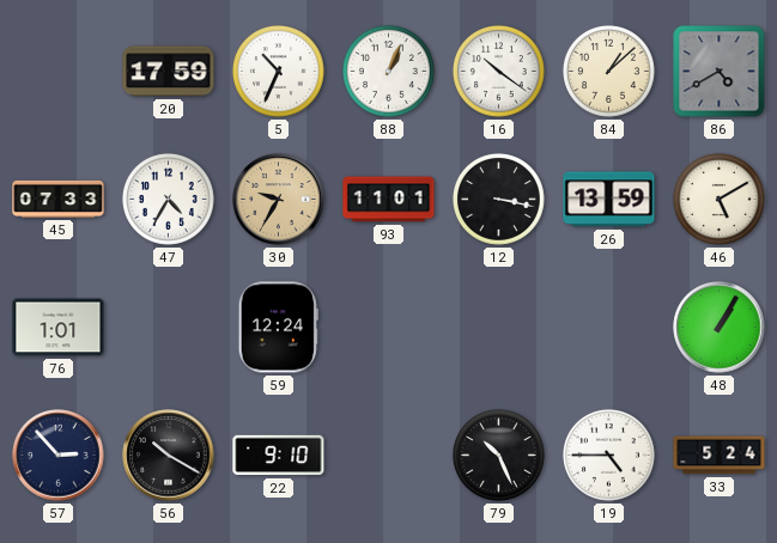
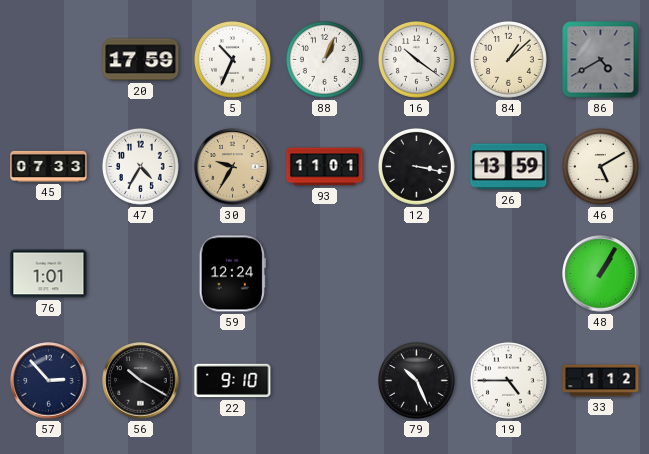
33: 5:24 -> 1:12
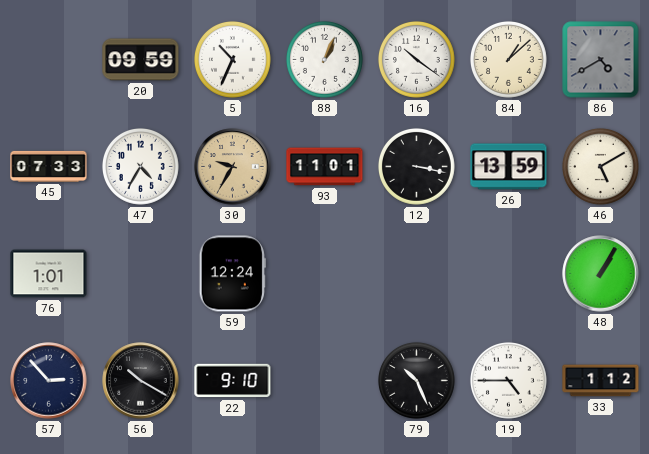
20: 17:59 -> 09:59
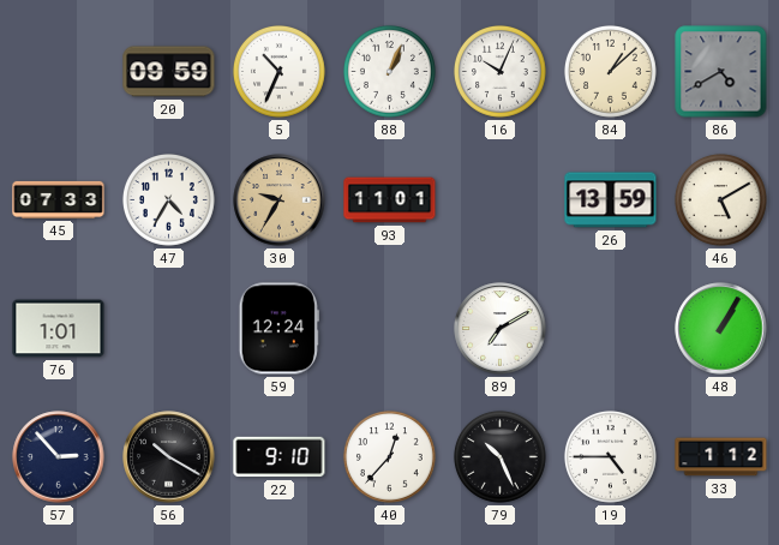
16: 10:21 -> 10:04
12: 3:17 -> none
89: none -> 7:10
40: none -> 12:37
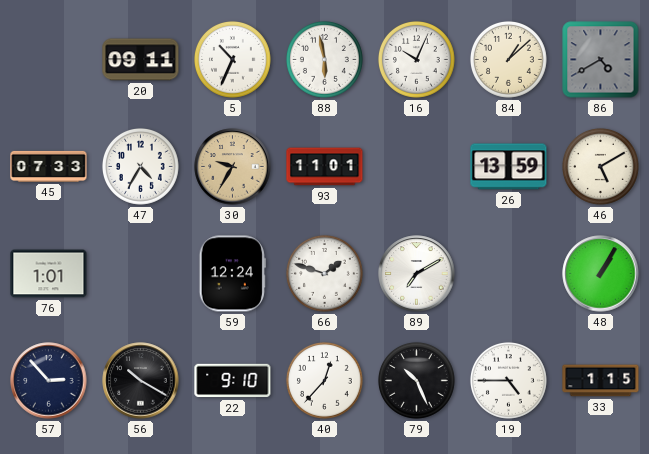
20: 09:59 -> 09:11
88: 1:04 -> 5:58
66: none -> 1:48
33: 1:12 -> 1:15
